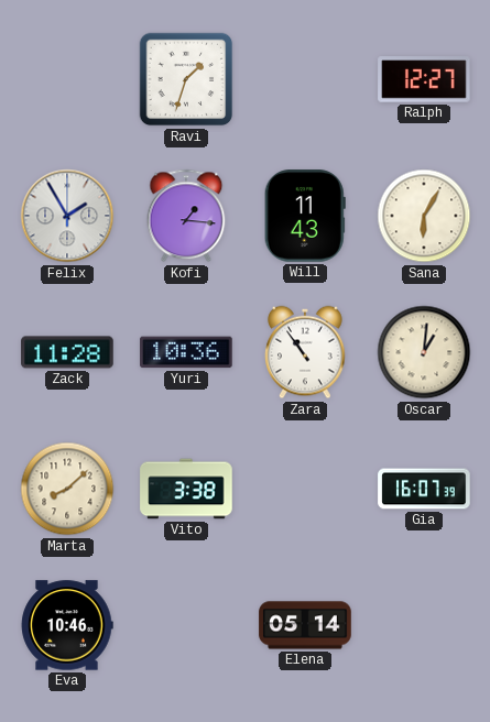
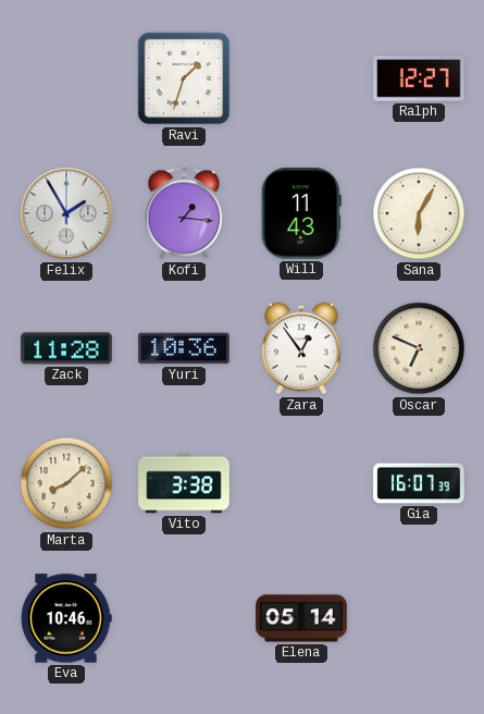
Zara: 10:54 -> 12:54
Oscar: 1:01 -> 6:49
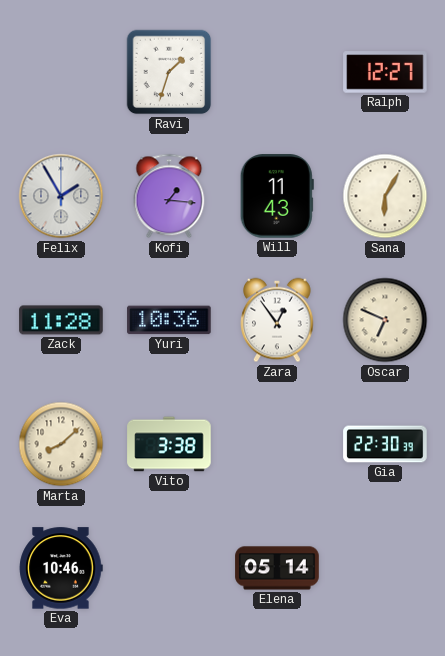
Gia: 16:07 -> 22:30
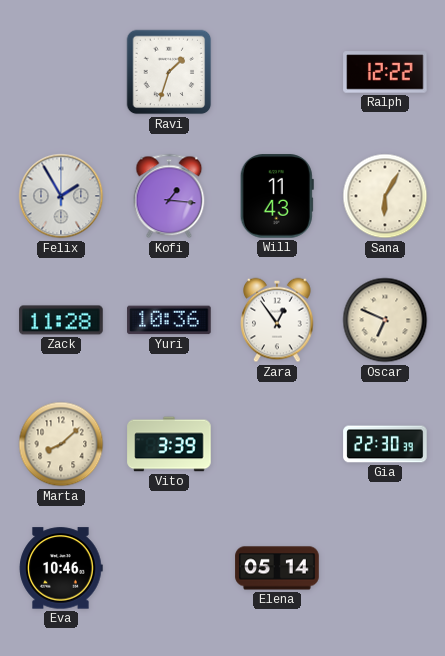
Ralph: 12:27 -> 12:22
Vito: 3:38 -> 3:39
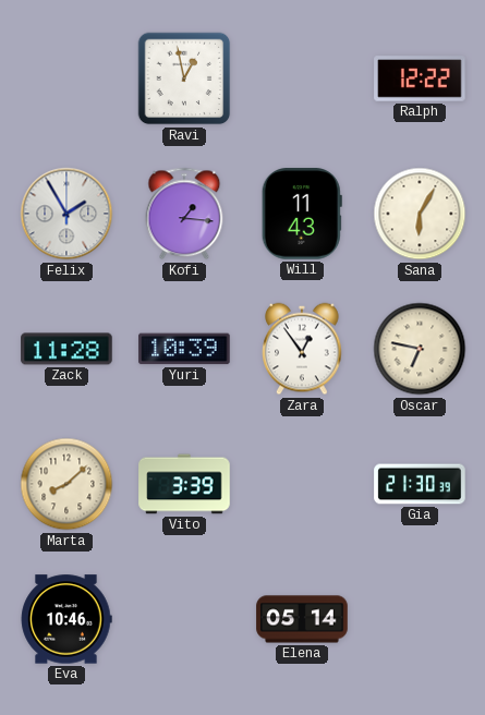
Ravi: 1:33 -> 12:58
Yuri: 10:36 -> 10:39
Oscar: 6:49 -> 6:47
Gia: 22:30 -> 21:30
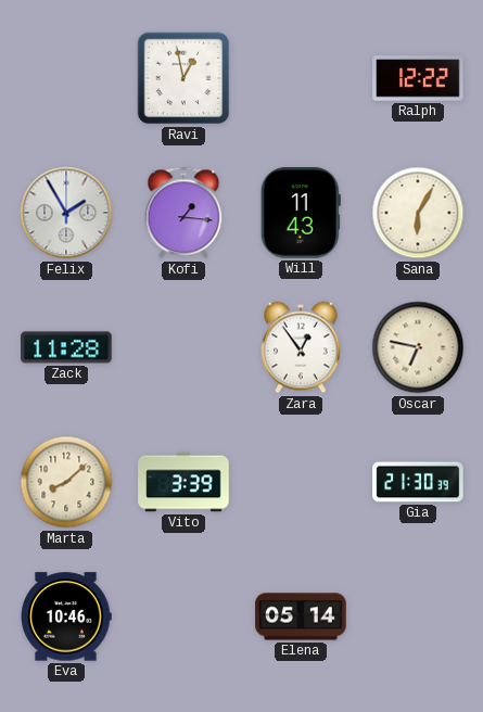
Yuri: 10:39 -> none
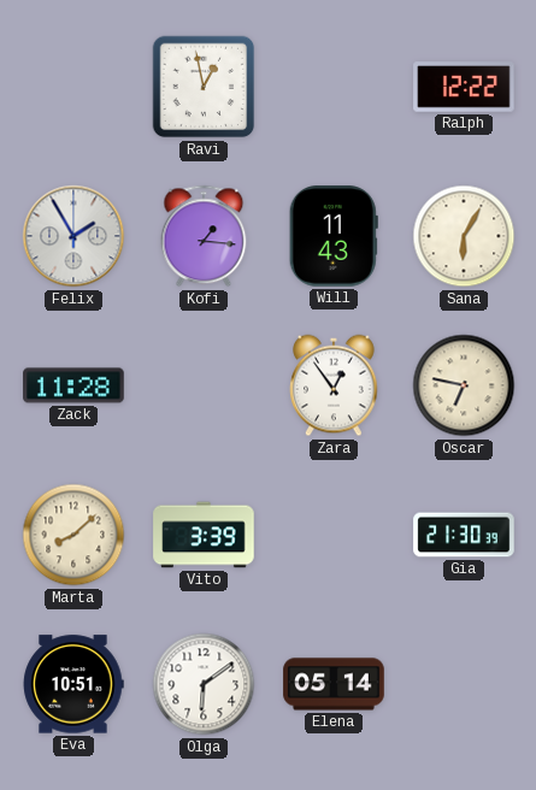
Eva: 10:46 -> 10:51
Olga: none -> 6:09
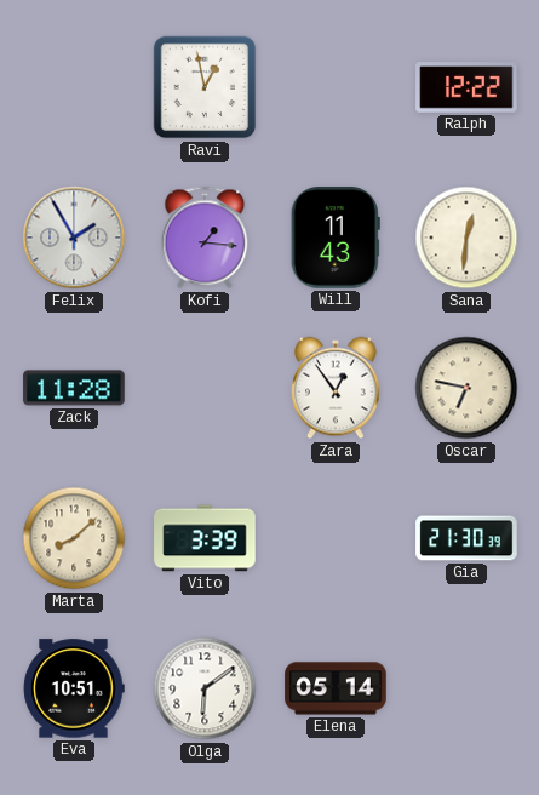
Sana: 6:05 -> 12:31
